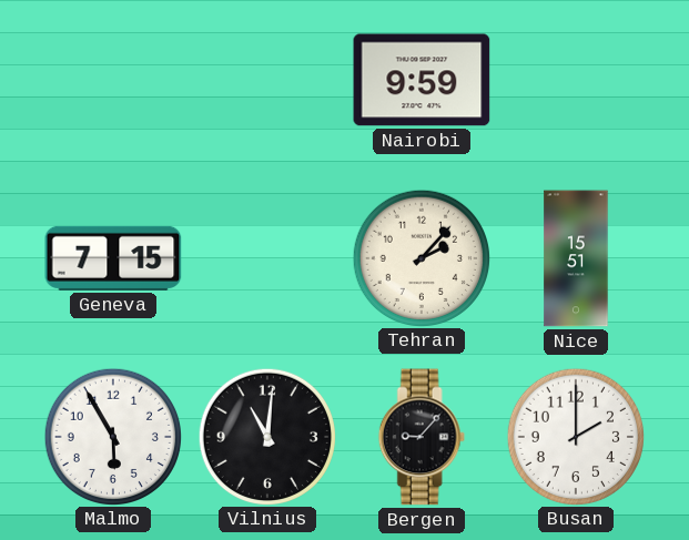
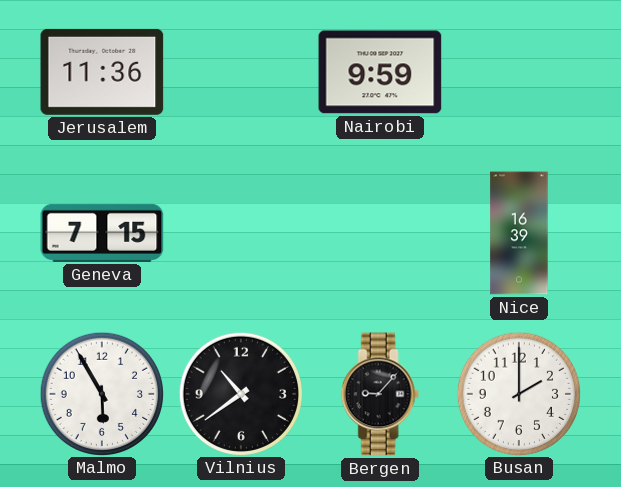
Jerusalem: none -> 11:36
Tehran: 2:07 -> none
Nice: 15:51 -> 16:39
Vilnius: 11:01 -> 10:39
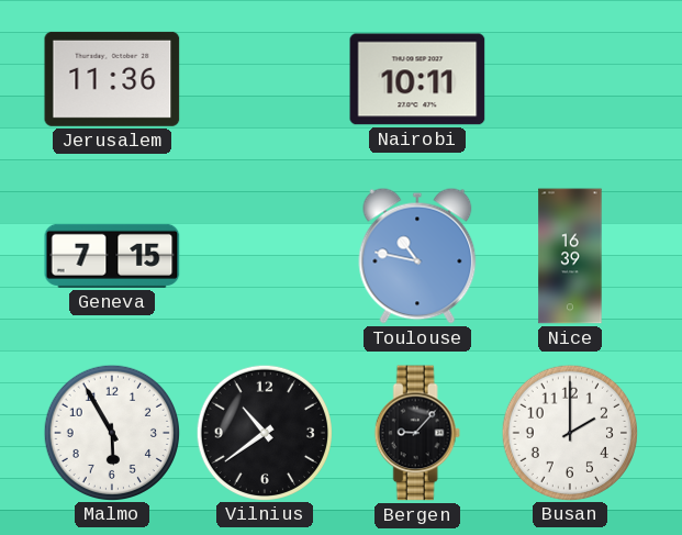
Nairobi: 9:59 -> 10:11
Toulouse: none -> 10:47
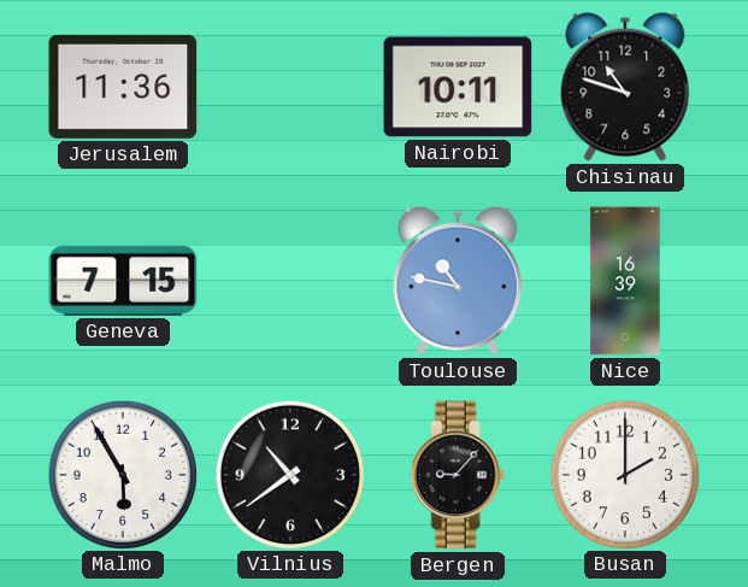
Chisinau: none -> 10:48
